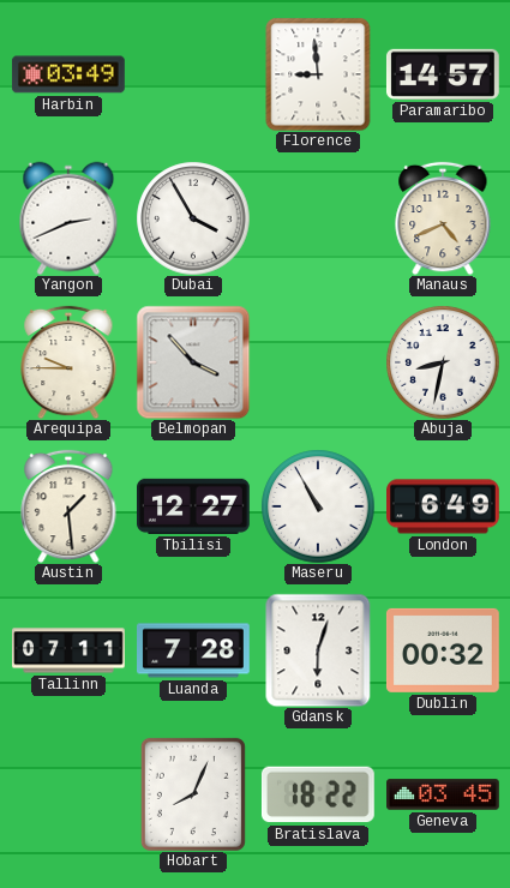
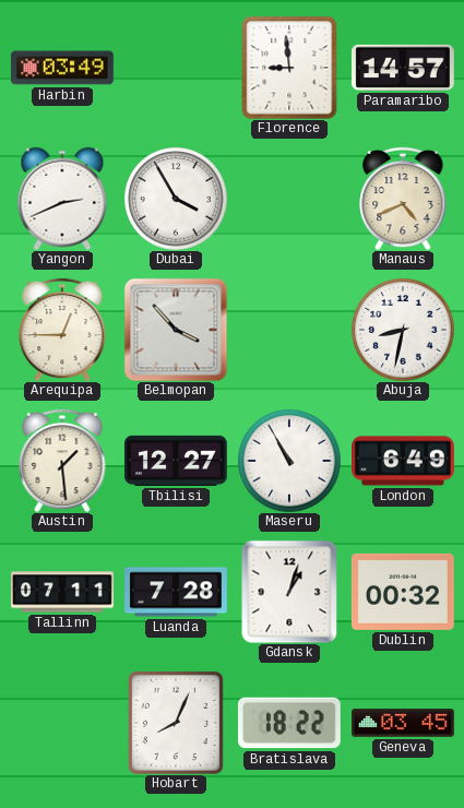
Arequipa: 9:45 -> 12:45
Gdansk: 6:03 -> 1:03
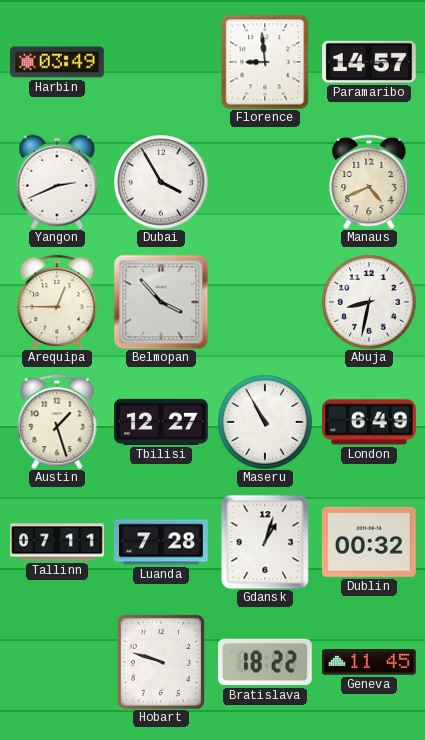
Austin: 1:29 -> 1:27
Hobart: 8:04 -> 9:48
Geneva: 03:45 -> 11:45
